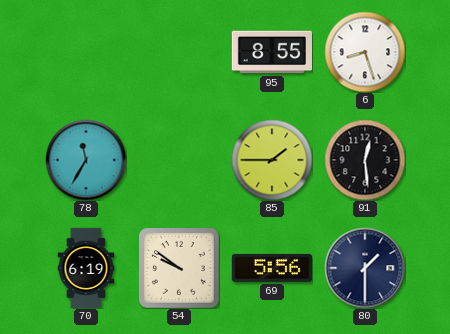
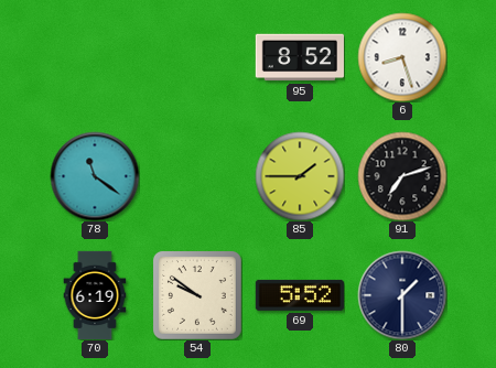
95: 8:55 -> 8:52
78: 11:35 -> 11:21
91: 12:29 -> 7:12
69: 5:56 -> 5:52
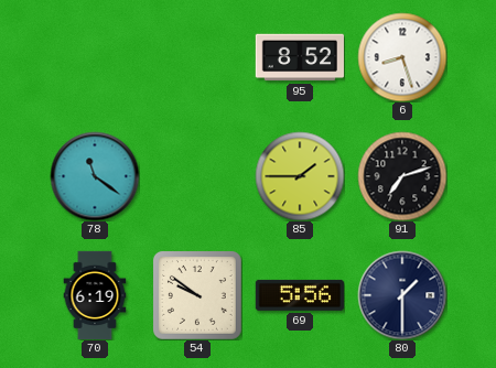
69: 5:52 -> 5:56
